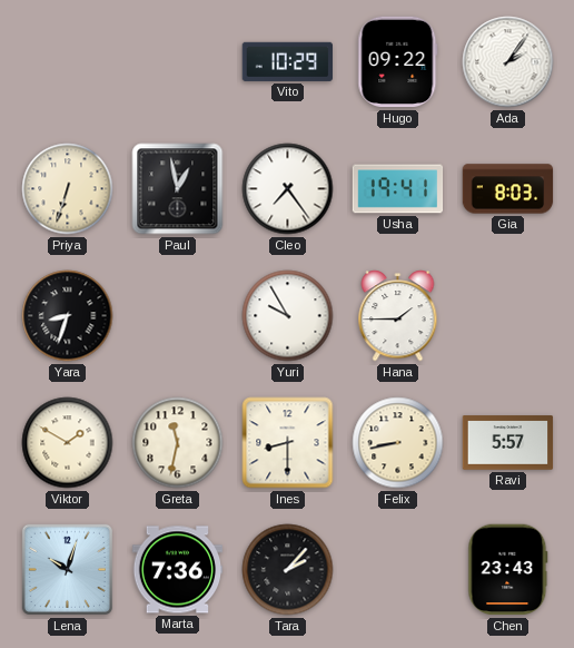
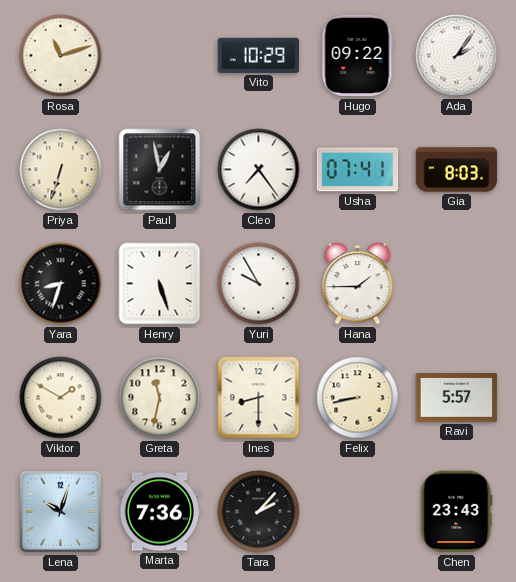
Rosa: none -> 11:12
Usha: 19:41 -> 07:41
Henry: none -> 5:27
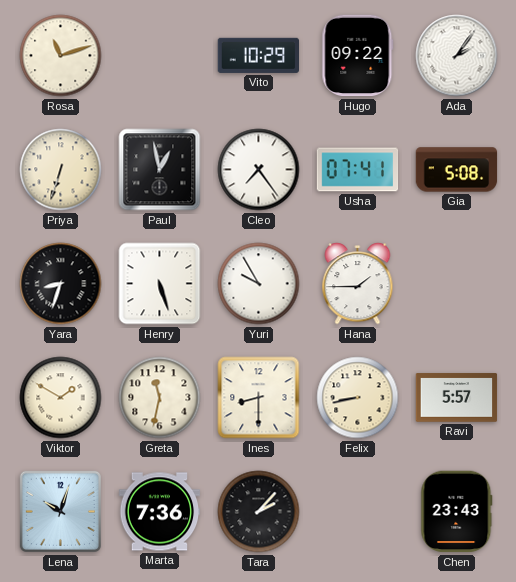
Gia: 8:03 -> 5:08
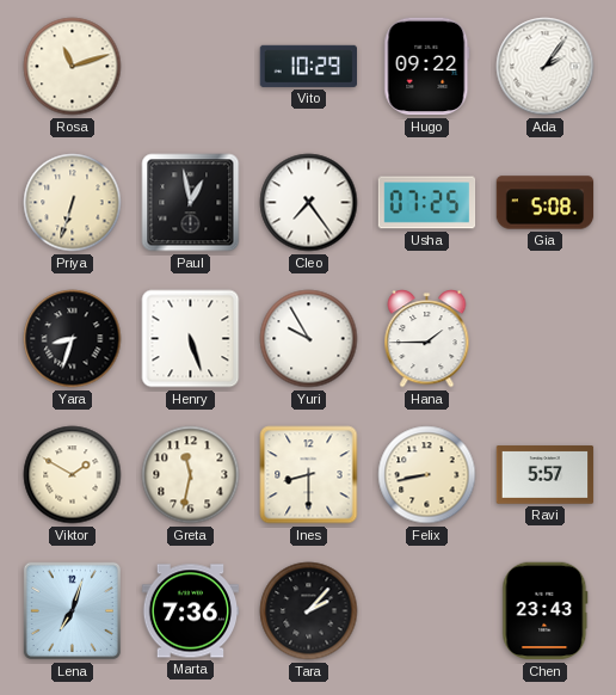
Usha: 07:41 -> 07:25
Lena: 10:03 -> 7:03
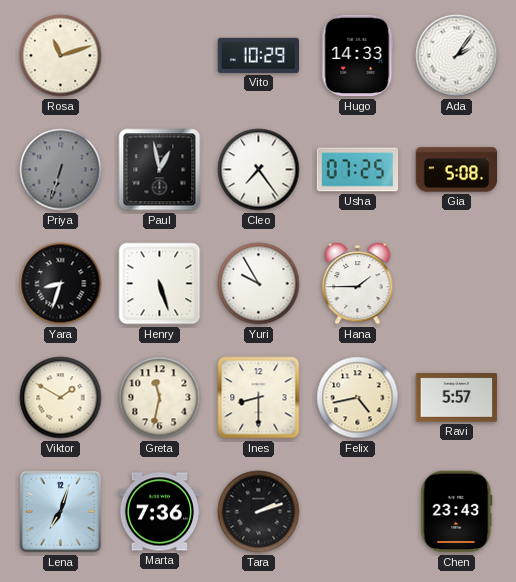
Hugo: 09:22 -> 14:33
Priya dial: cream -> grey
Felix: 8:43 -> 4:43
Tara: 2:07 -> 2:12
